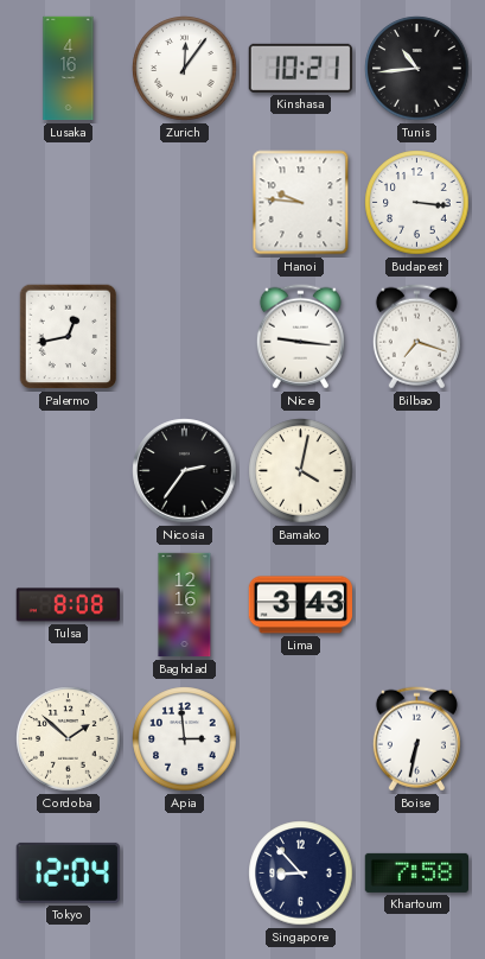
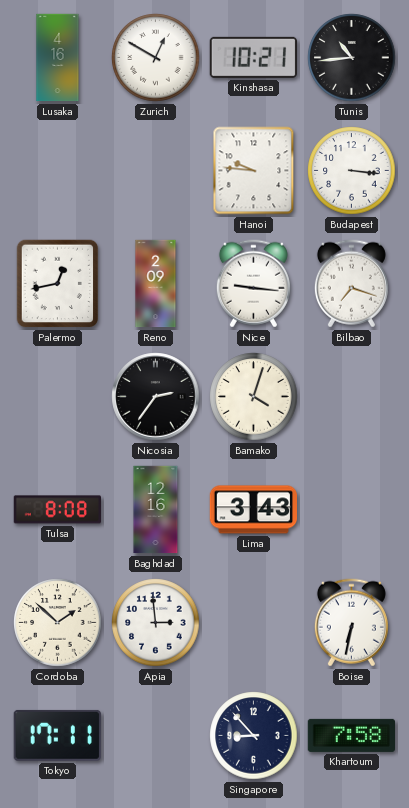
Zurich: 12:06 -> 12:50
Reno: none -> 2:09
Bamako: 4:02 -> 4:03
Tokyo: 12:04 -> 17:11
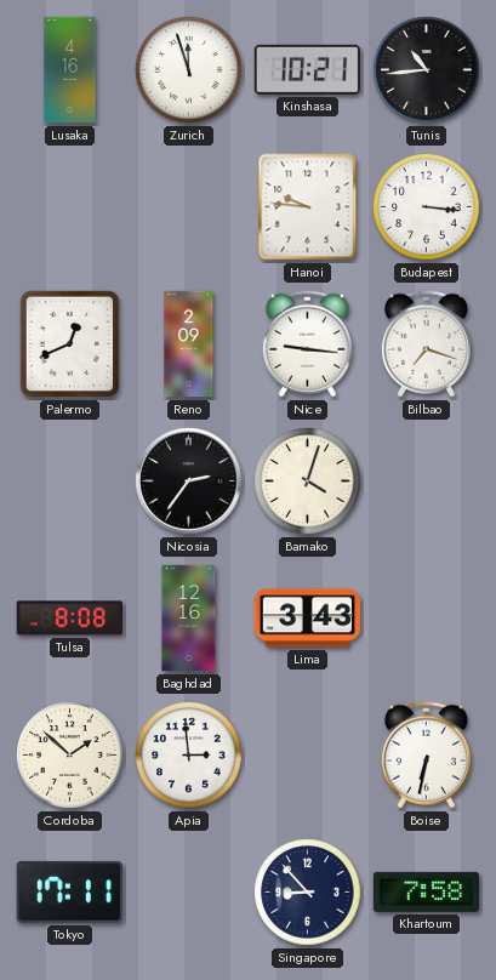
Zurich: 12:50 -> 11:57
Palermo: 12:43 -> 12:41
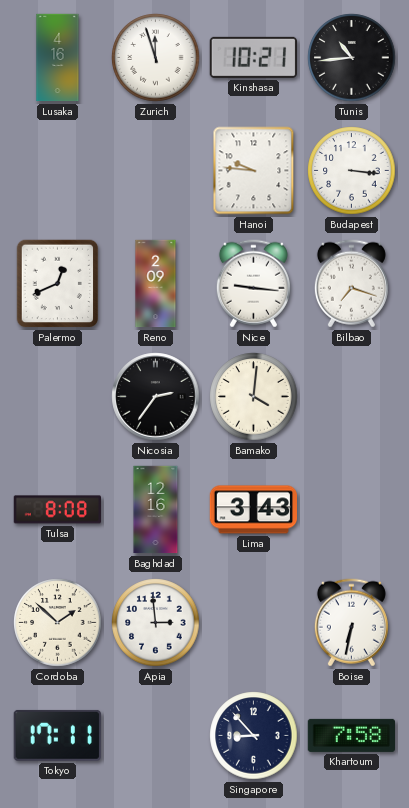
Bamako: 4:03 -> 4:01
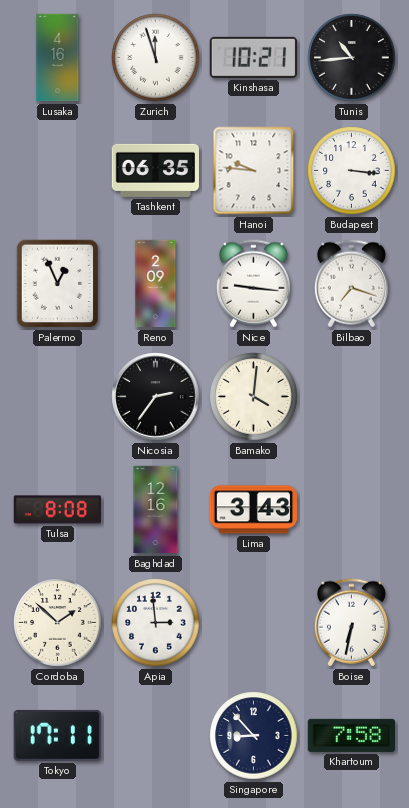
Tashkent: none -> 06:35
Palermo: 12:41 -> 12:56
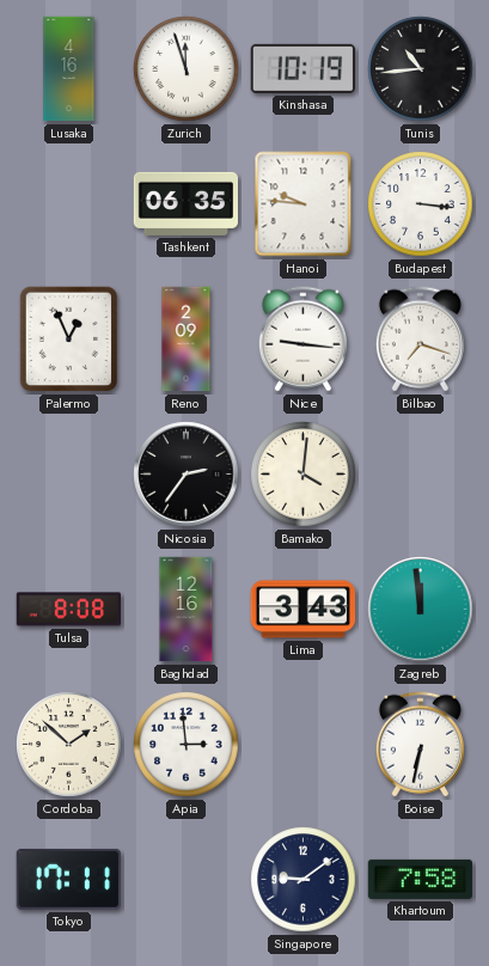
Kinshasa: 10:21 -> 10:19
Zagreb: none -> 11:59
Singapore: 8:53 -> 9:09
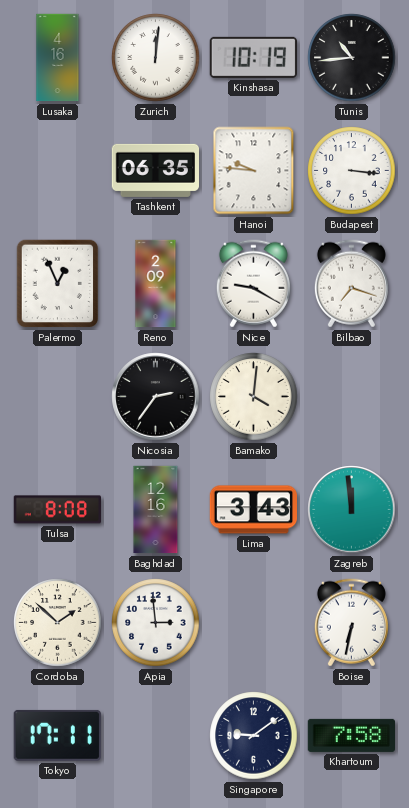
Zurich: 11:57 -> 12:01
Nice: 9:16 -> 9:20
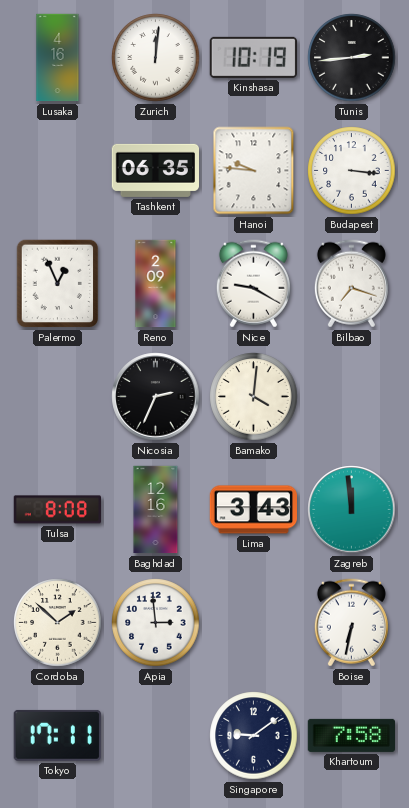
Tunis: 10:44 -> 2:44
Nicosia: 2:36 -> 2:34
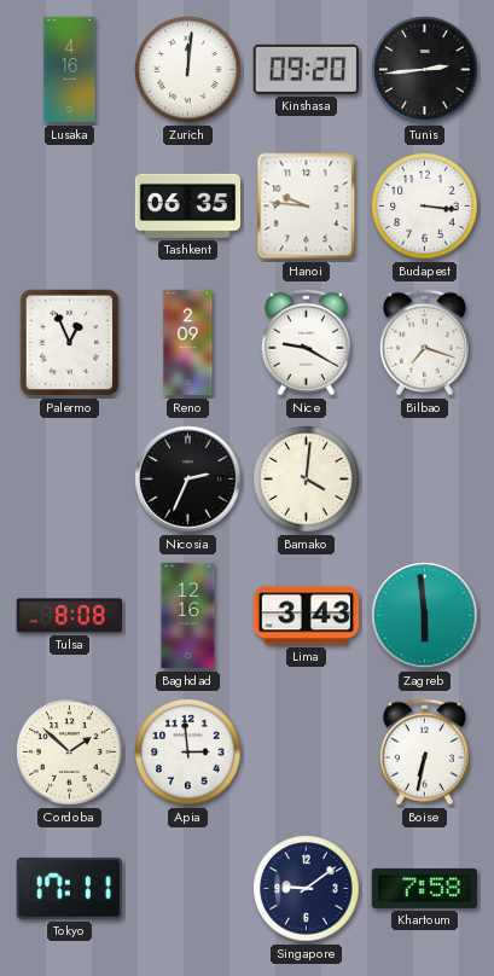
Kinshasa: 10:19 -> 09:20
Zagreb: 11:59 -> 5:59
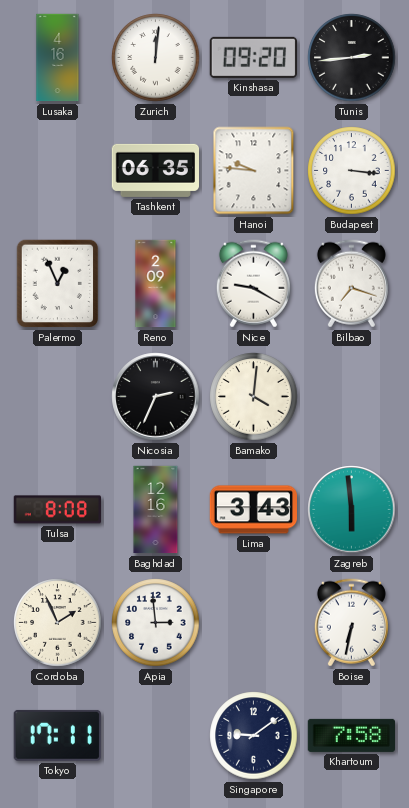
Cordoba: 1:52 -> 1:56
